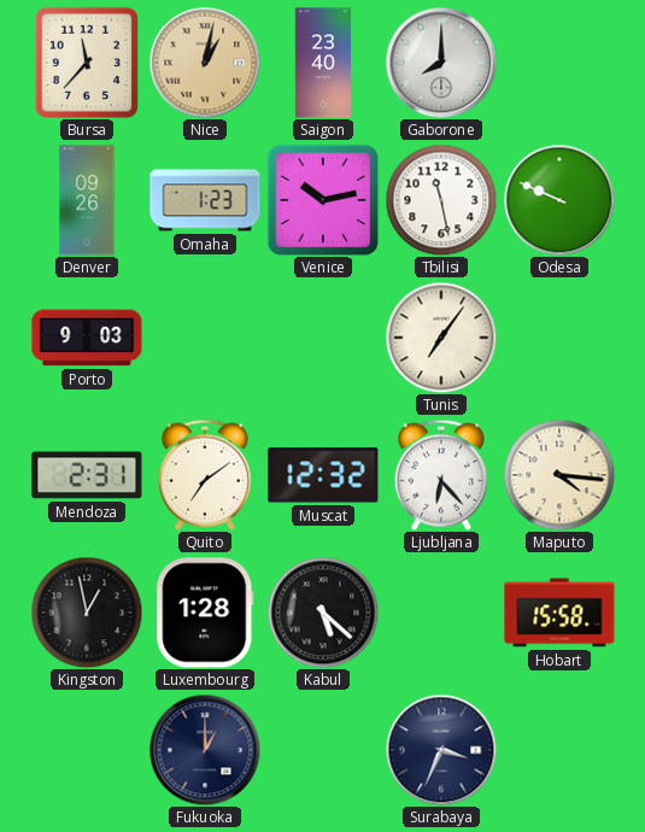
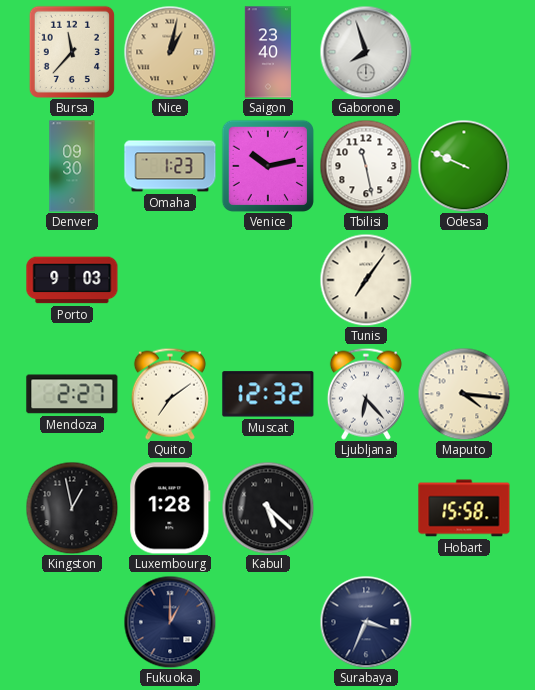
Gaborone: 8:00 -> 7:57
Denver: 09:26 -> 09:30
Mendoza: 2:31 -> 2:27
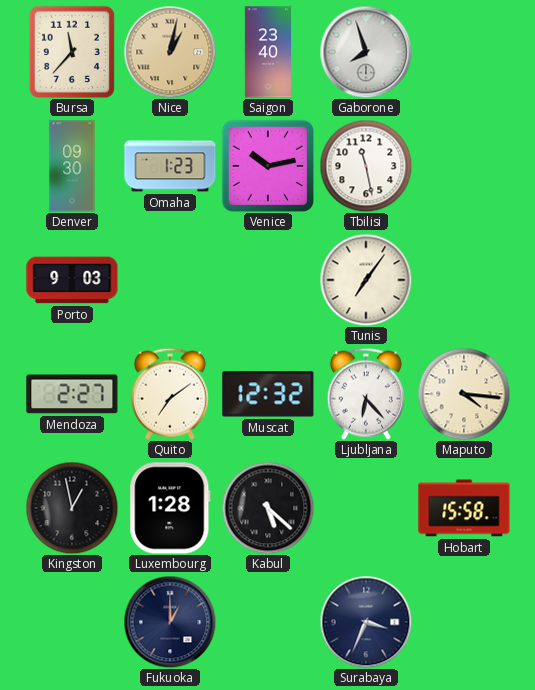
Odesa: 9:49 -> none
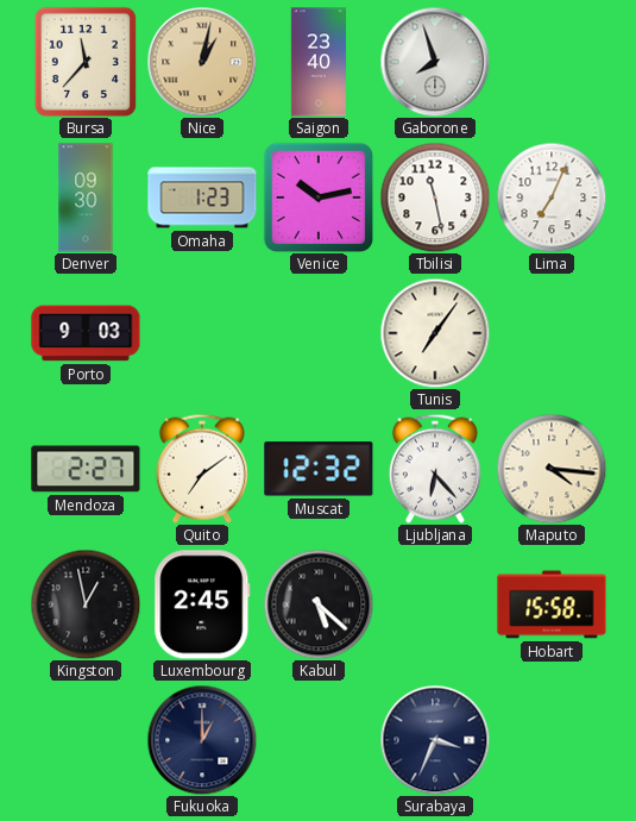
Lima: none -> 7:04
Luxembourg: 1:28 -> 2:45
